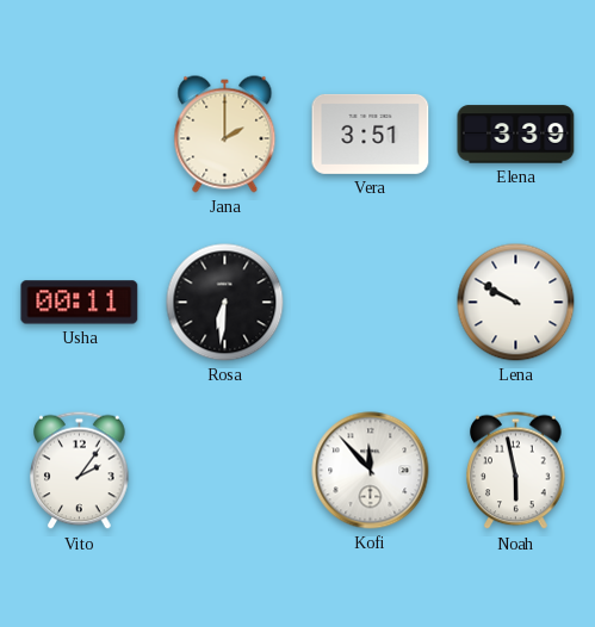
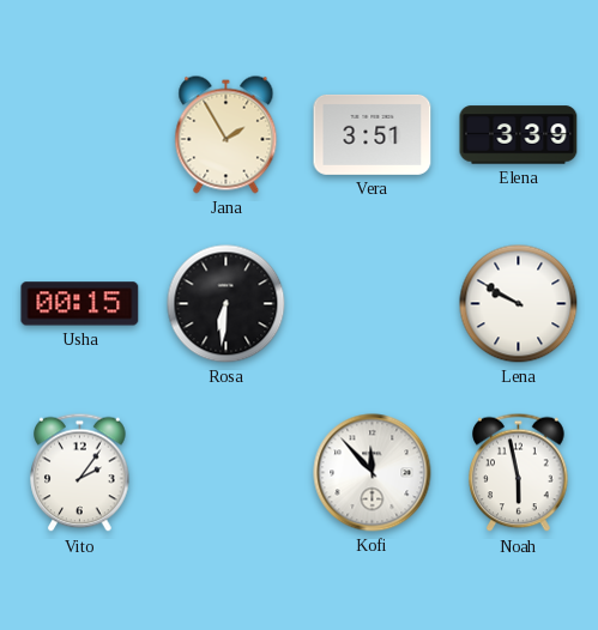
Jana: 2:00 -> 1:55
Usha: 00:11 -> 00:15
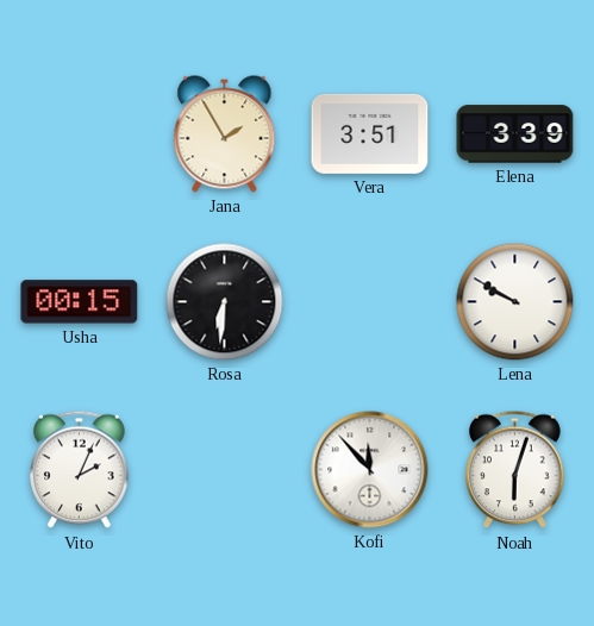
Vito: 2:06 -> 2:04
Noah: 5:58 -> 6:03
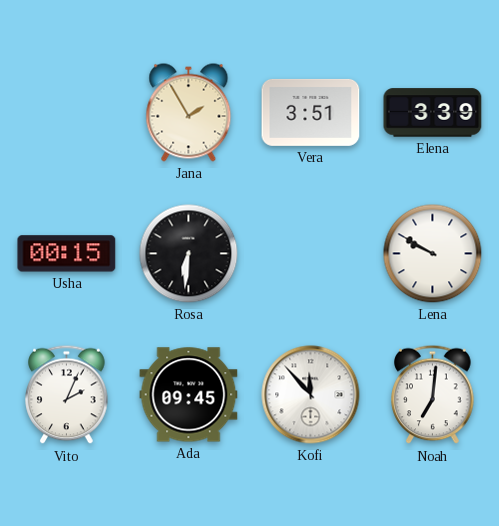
Ada: none -> 09:45
Noah: 6:03 -> 7:01
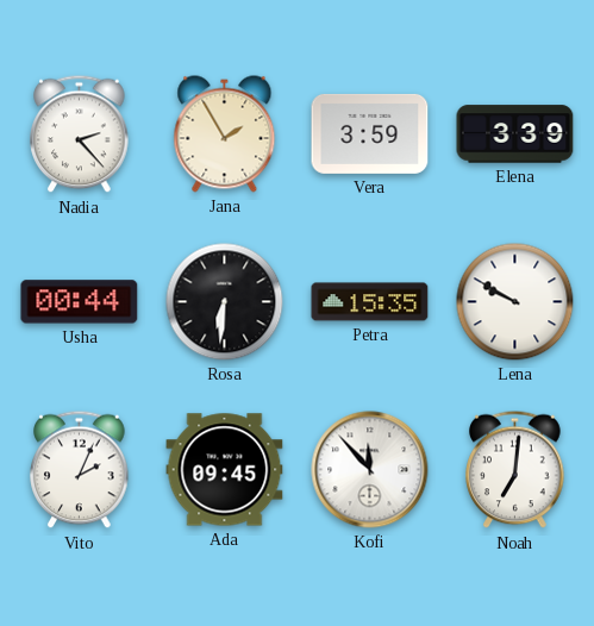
Nadia: none -> 2:23
Vera: 3:51 -> 3:59
Usha: 00:15 -> 00:44
Petra: none -> 15:35
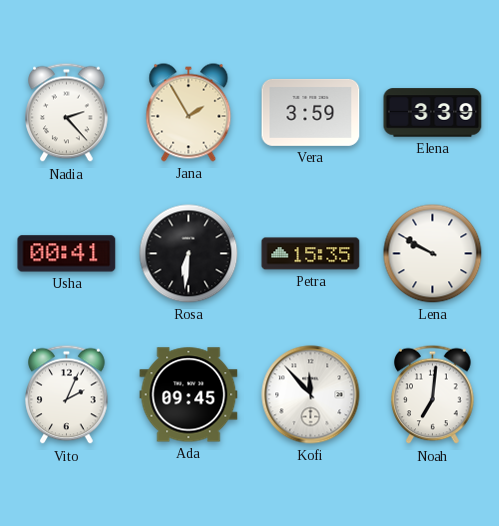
Usha: 00:44 -> 00:41
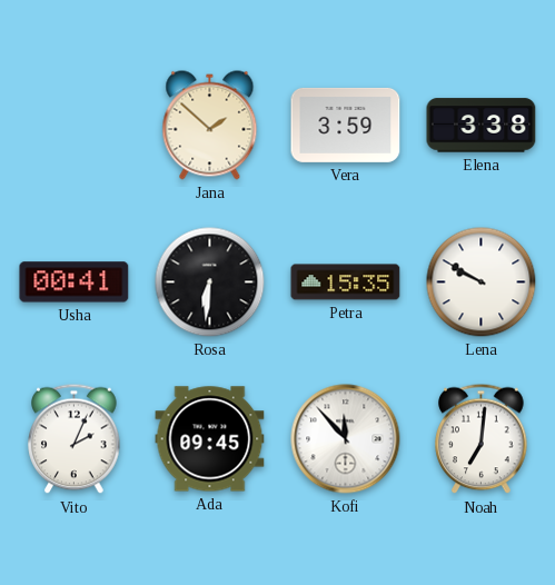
Nadia: 2:23 -> none
Jana: 1:55 -> 1:52
Elena: 3:39 -> 3:38
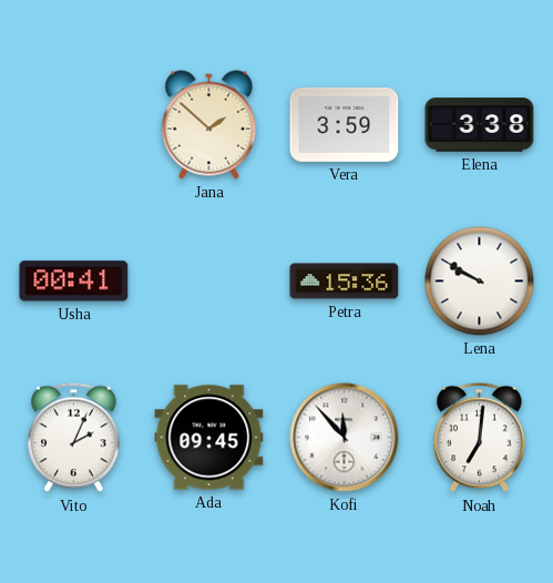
Rosa: 6:31 -> none
Petra: 15:35 -> 15:36
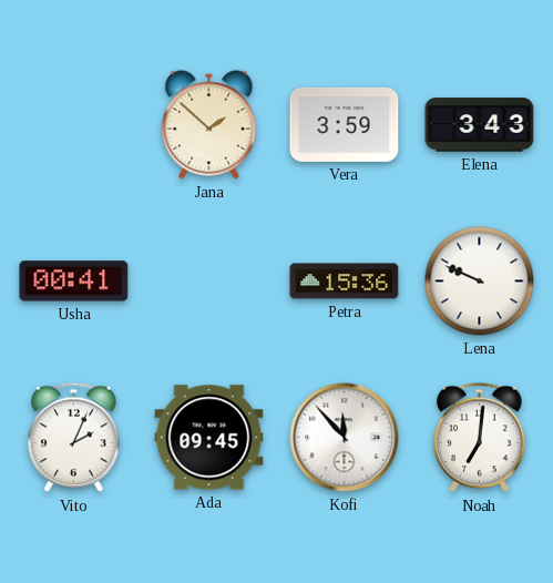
Elena: 3:38 -> 3:43
Lena: 9:50 -> 9:49
